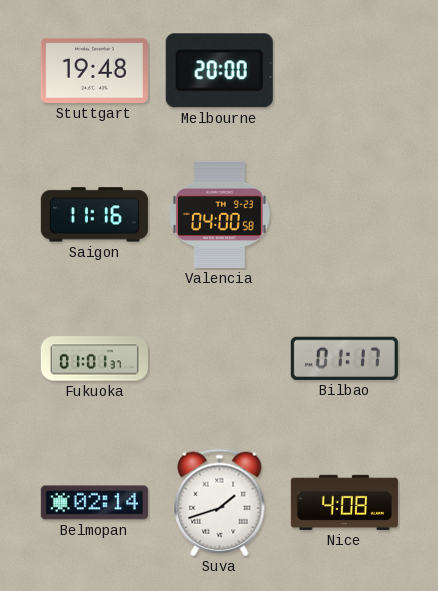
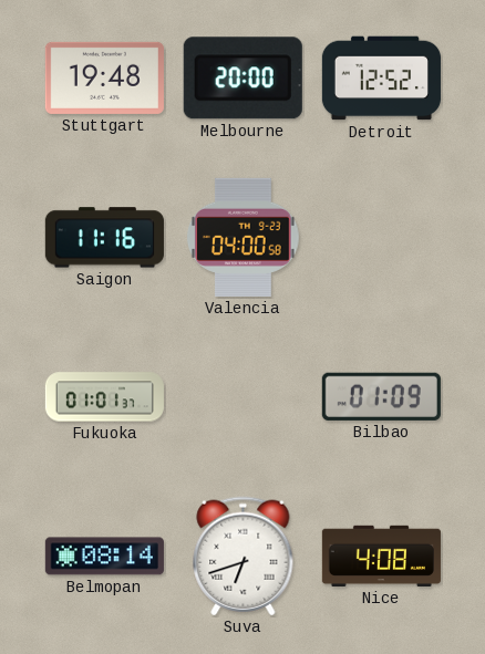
Detroit: none -> 12:52
Bilbao: 01:17 -> 01:09
Belmopan: 02:14 -> 08:14
Suva: 1:42 -> 6:42
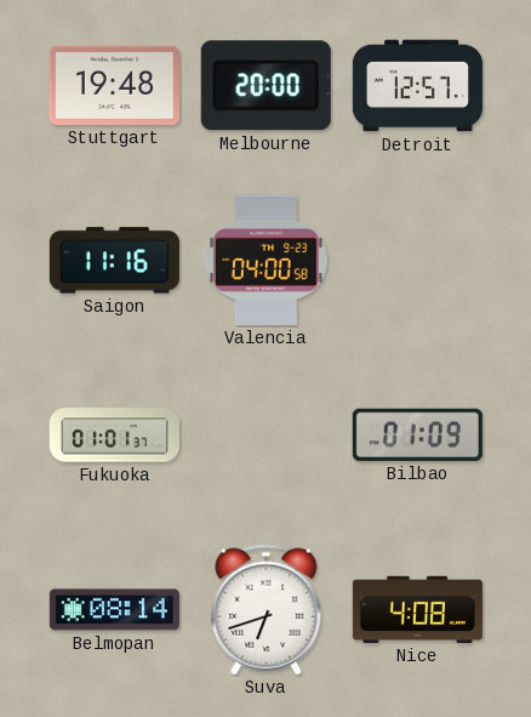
Detroit: 12:52 -> 12:57
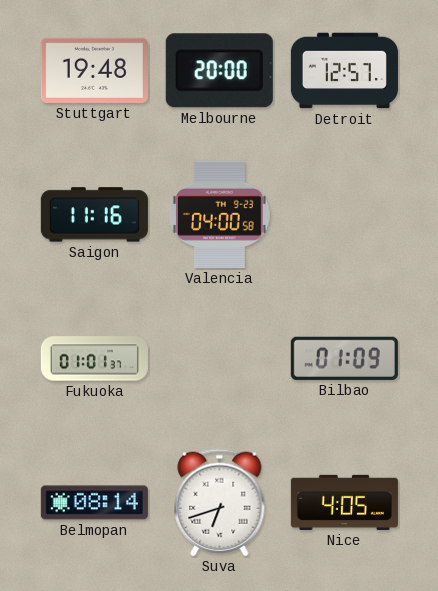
Nice: 4:08 -> 4:05
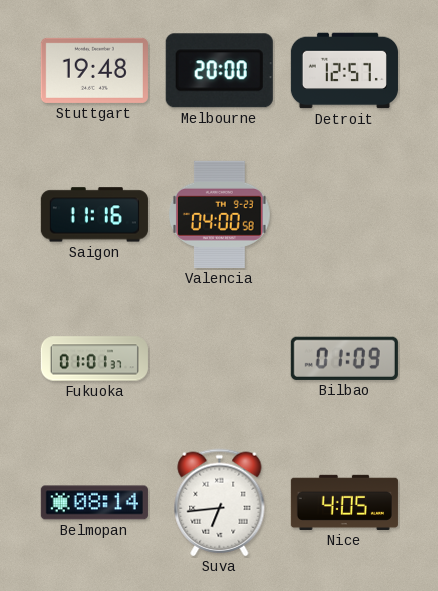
Suva: 6:42 -> 6:44
